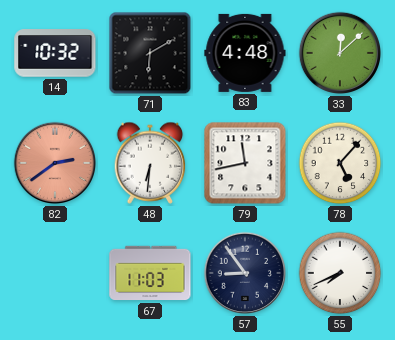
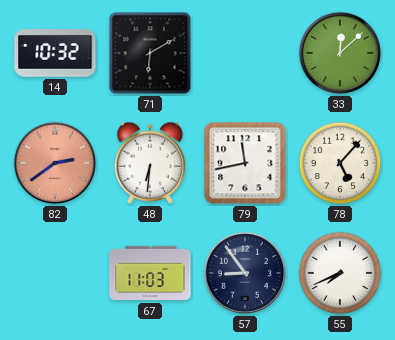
83: 4:48 -> none
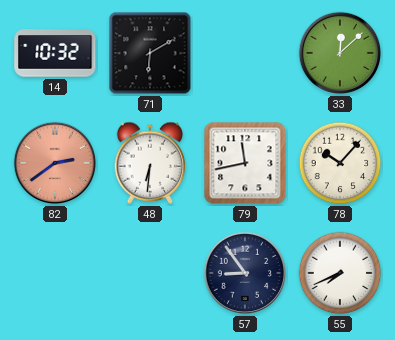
78: 5:07 -> 10:07
67: 11:03 -> none
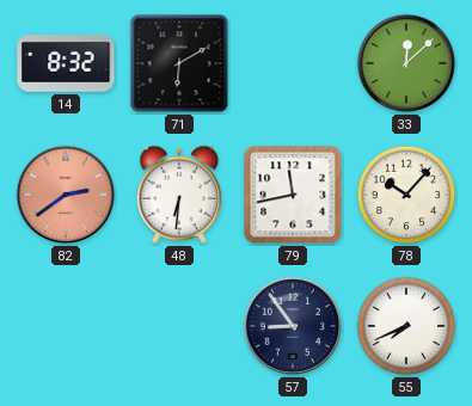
14: 10:32 -> 8:32
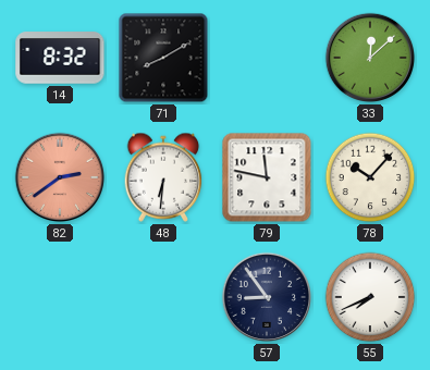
71: 6:10 -> 8:10
79: 11:43 -> 11:47
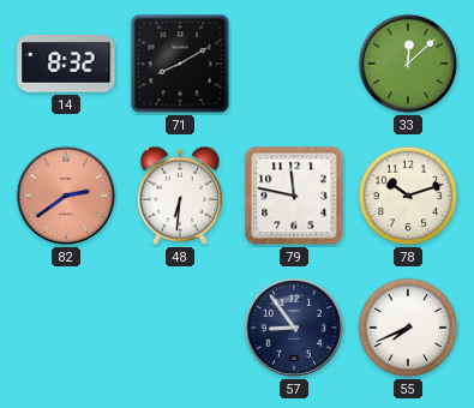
78: 10:07 -> 10:12
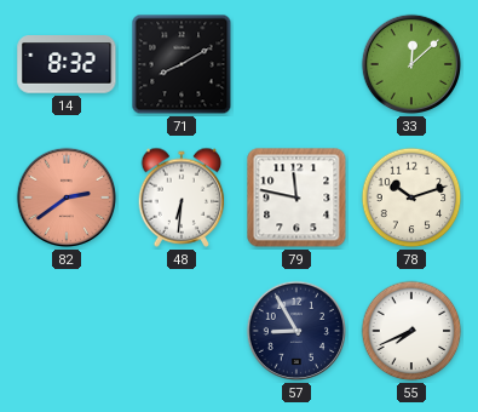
57: 8:54 -> 8:55
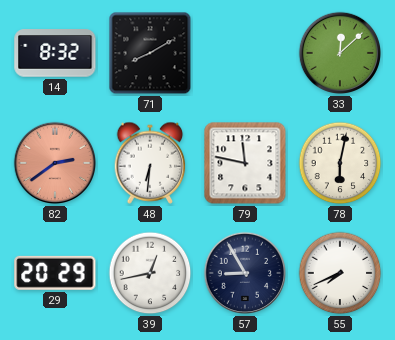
78: 10:12 -> 6:02
29: none -> 20:29
39: none -> 12:43
